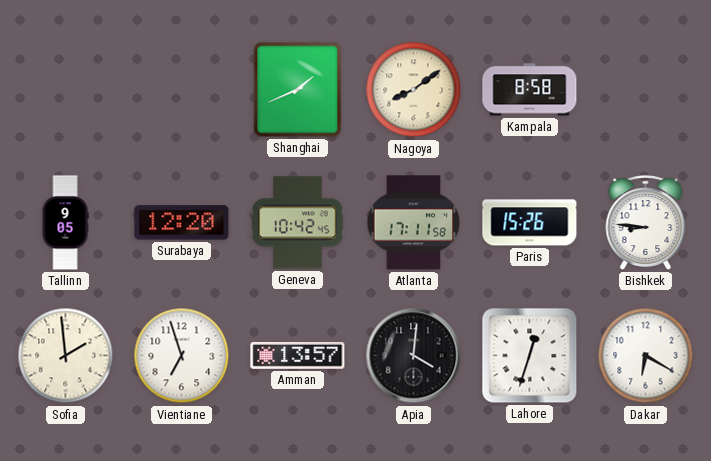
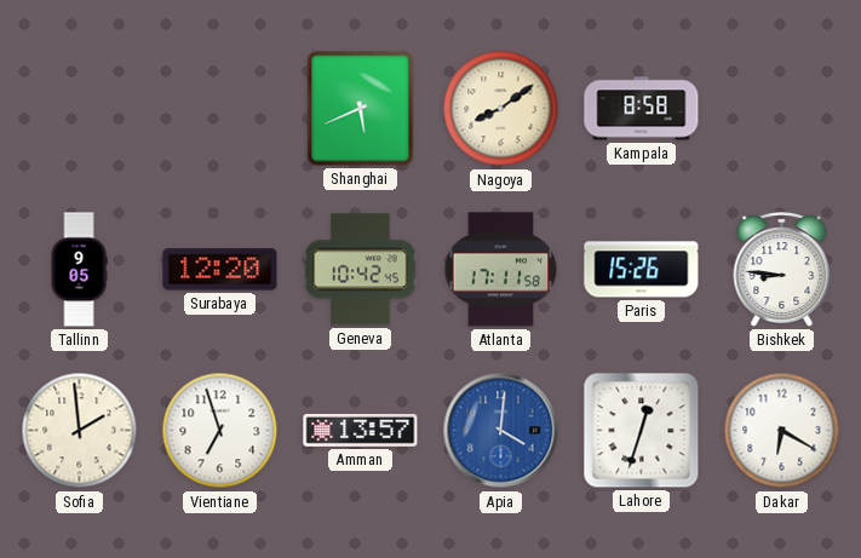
Shanghai: 1:41 -> 5:41
Apia dial: black -> blue
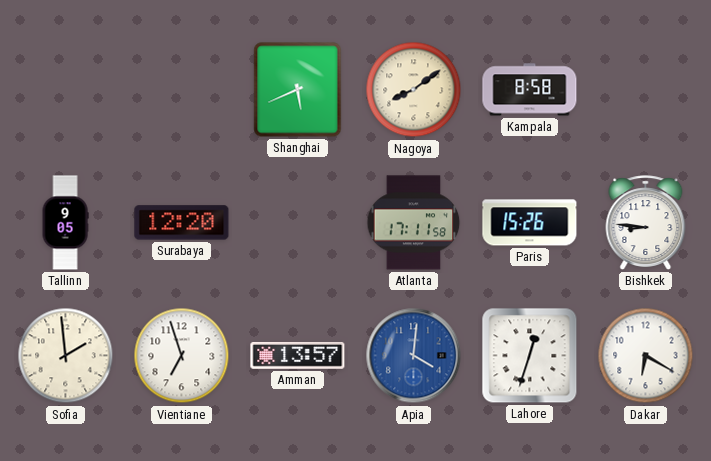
Geneva: 10:42 -> none
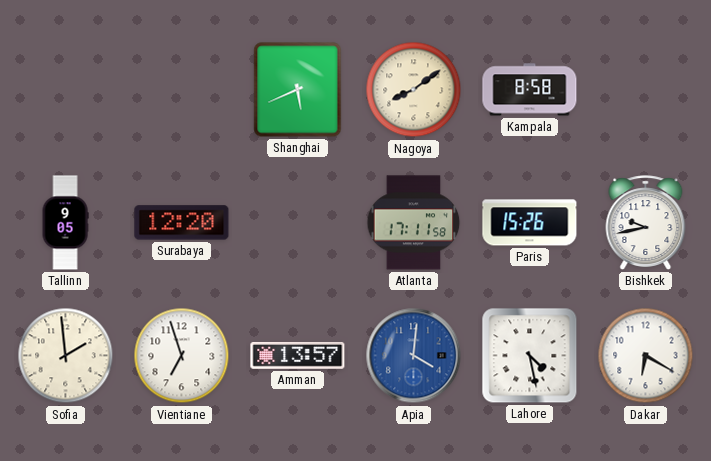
Bishkek: 8:46 -> 9:43
Lahore: 12:33 -> 4:28
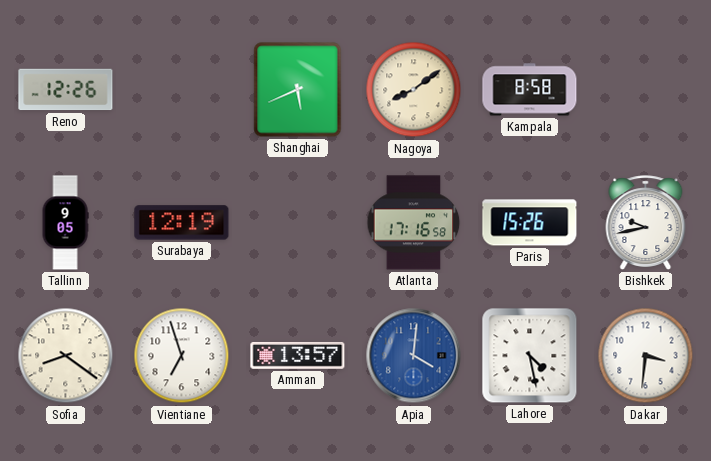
Reno: none -> 12:26
Surabaya: 12:20 -> 12:19
Atlanta: 17:11 -> 17:16
Sofia: 1:59 -> 8:21
Dakar: 6:20 -> 3:31
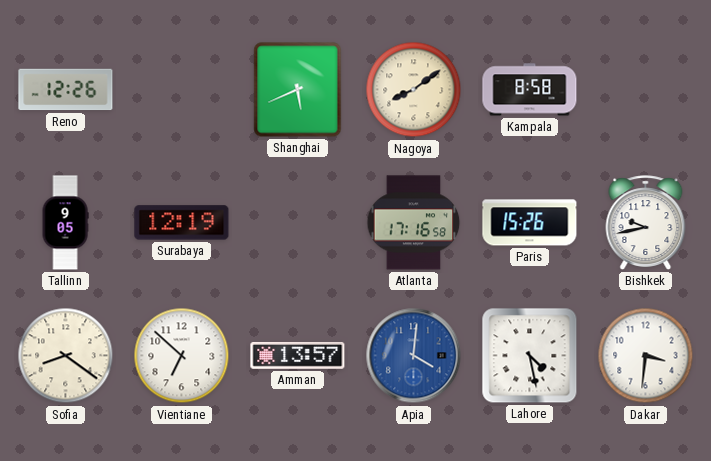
Vientiane: 6:57 -> 6:52
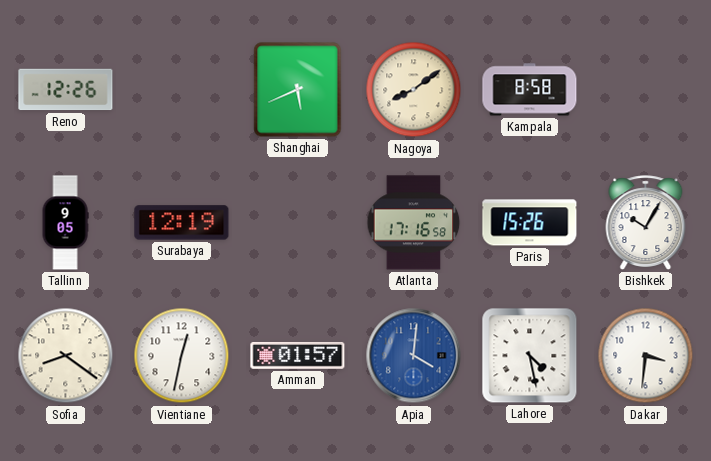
Bishkek: 9:43 -> 10:05
Vientiane: 6:52 -> 12:32
Amman: 13:57 -> 01:57
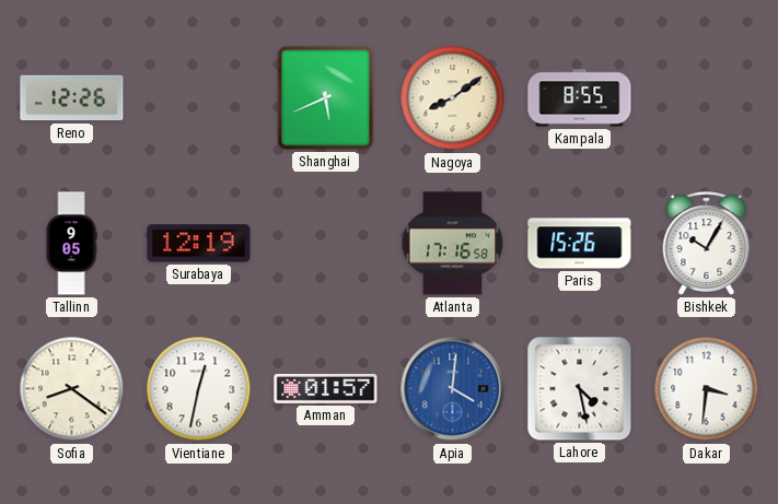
Kampala: 8:58 -> 8:55
